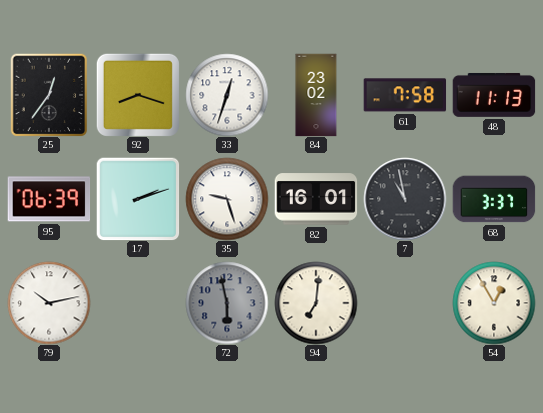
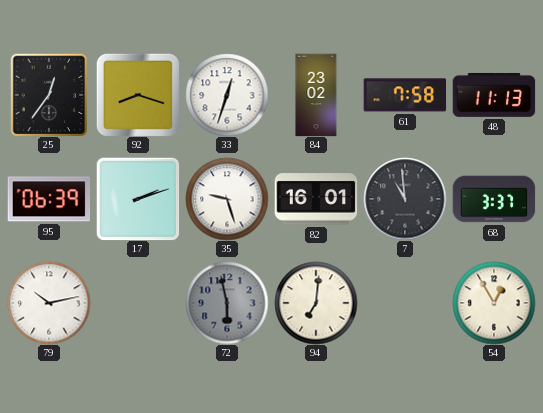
7: 10:58 -> 10:59
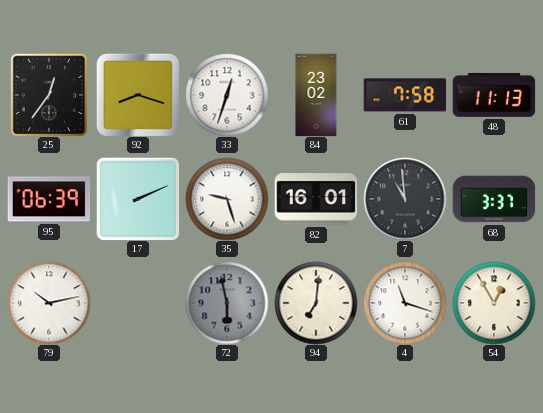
17: 2:12 -> 2:11
4: none -> 11:18
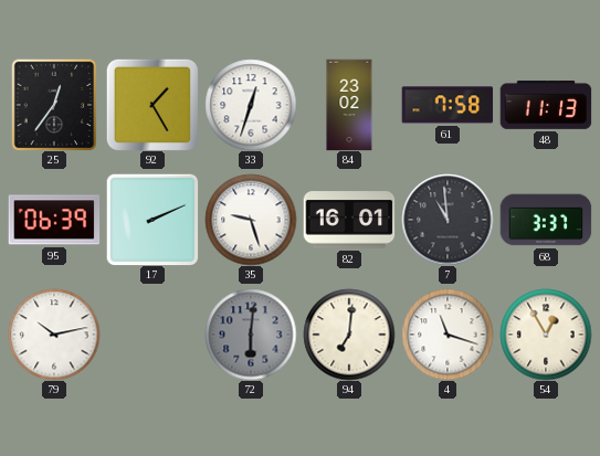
92: 8:18 -> 1:25
72: 5:58 -> 6:01
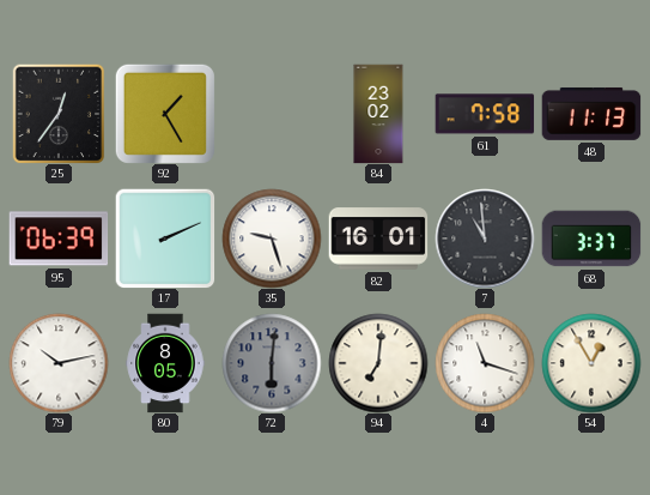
33: 12:33 -> none
80: none -> 8:05
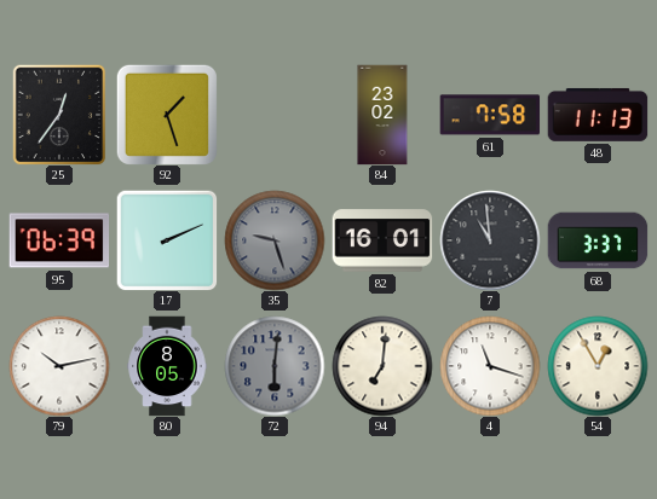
92: 1:25 -> 1:27
35 dial: white -> grey
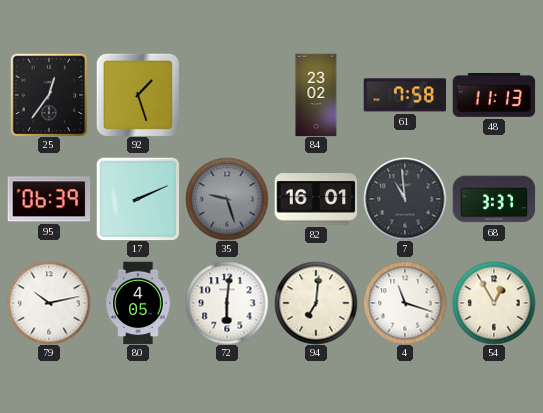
80: 8:05 -> 4:05
72 dial: grey -> white
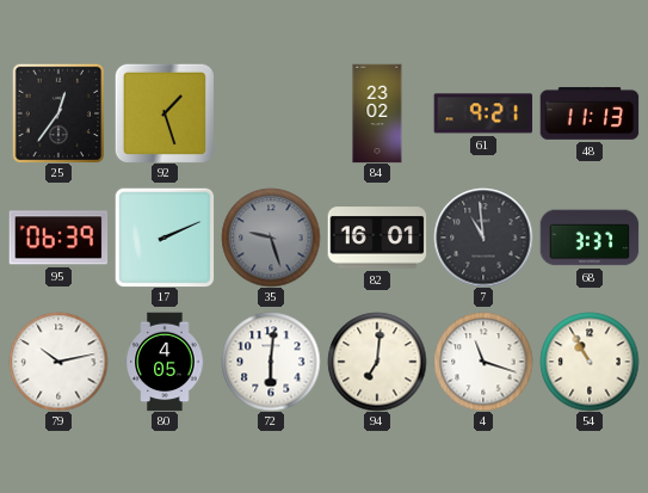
61: 7:58 -> 9:21
54: 12:55 -> 10:55
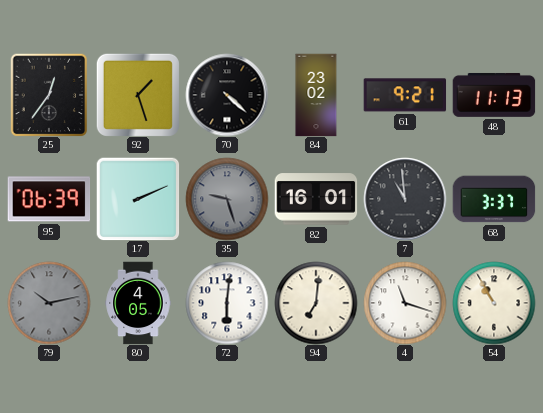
70: none -> 4:22
79 dial: white -> grey
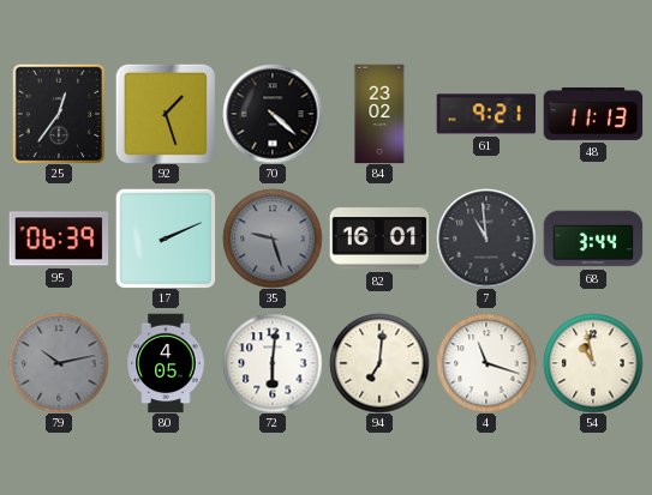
68: 3:37 -> 3:44
54: 10:55 -> 10:58
